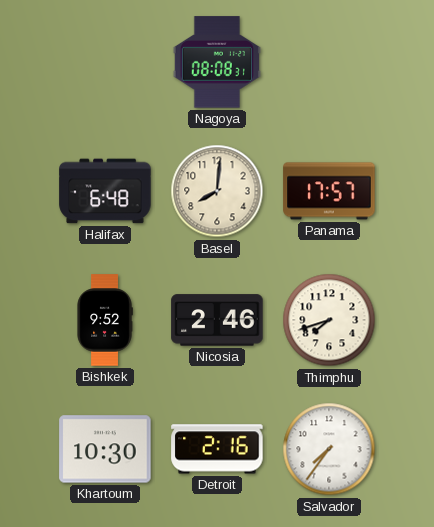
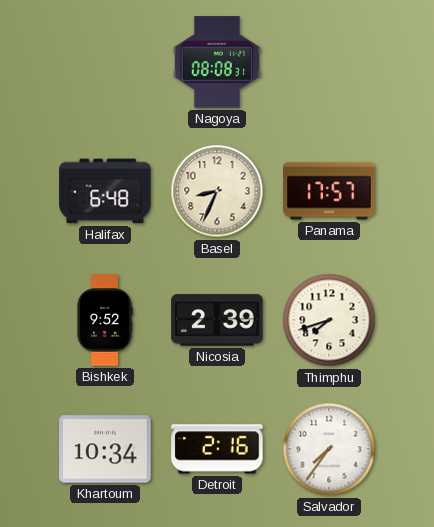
Basel: 8:01 -> 8:34
Nicosia: 2:46 -> 2:39
Khartoum: 10:30 -> 10:34
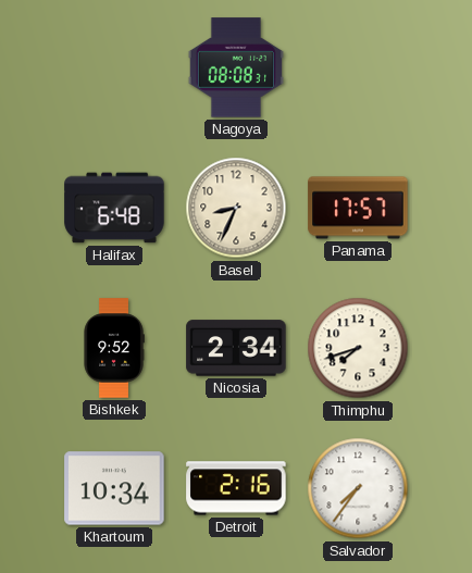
Nicosia: 2:39 -> 2:34
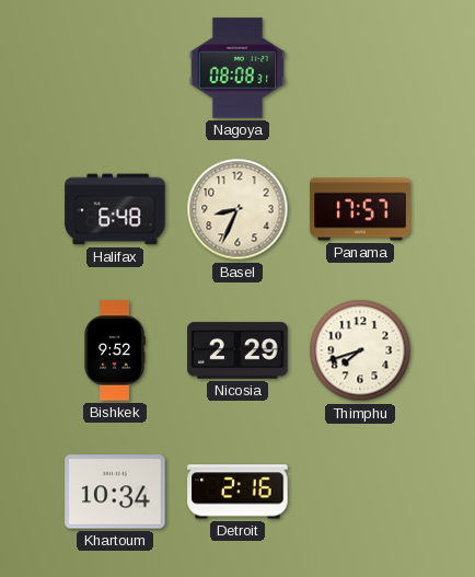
Nicosia: 2:34 -> 2:29
Salvador: 7:36 -> none
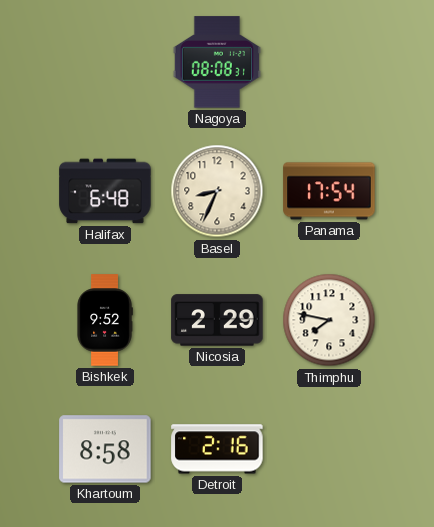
Panama: 17:57 -> 17:54
Thimphu: 7:42 -> 7:47
Khartoum: 10:34 -> 8:58
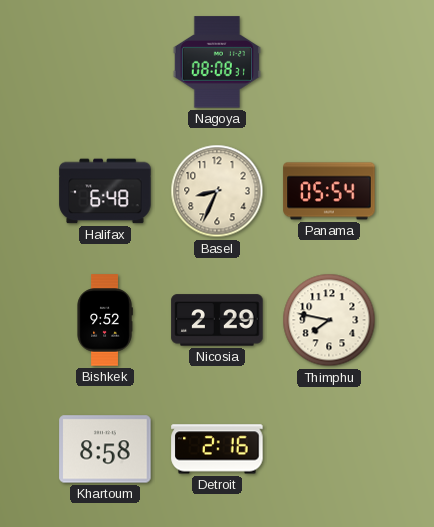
Panama: 17:54 -> 05:54
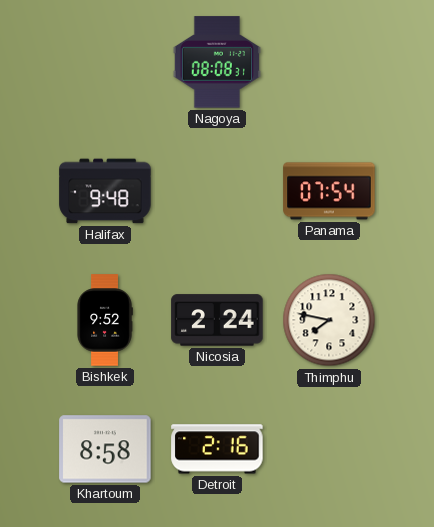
Halifax: 6:48 -> 9:48
Basel: 8:34 -> none
Panama: 05:54 -> 07:54
Nicosia: 2:29 -> 2:24
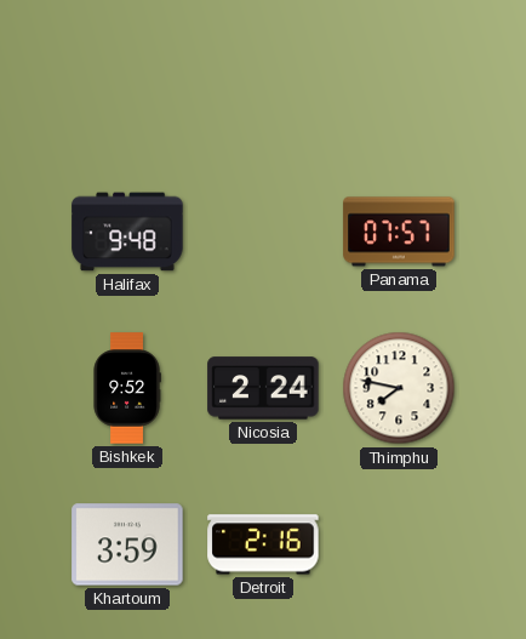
Nagoya: 08:08 -> none
Panama: 07:54 -> 07:57
Khartoum: 8:58 -> 3:59
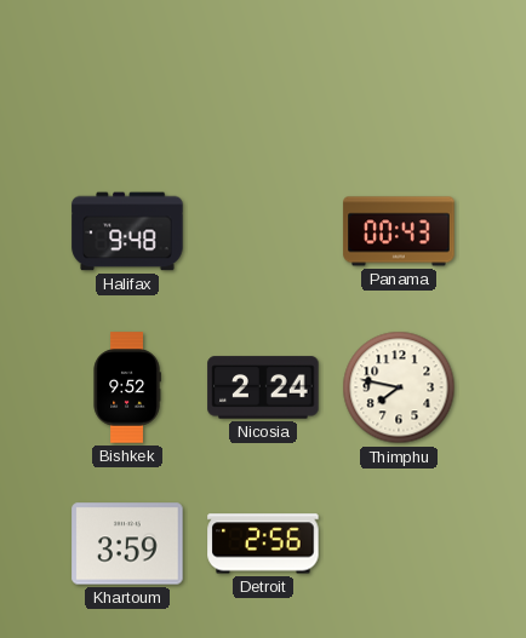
Panama: 07:57 -> 00:43
Detroit: 2:16 -> 2:56
